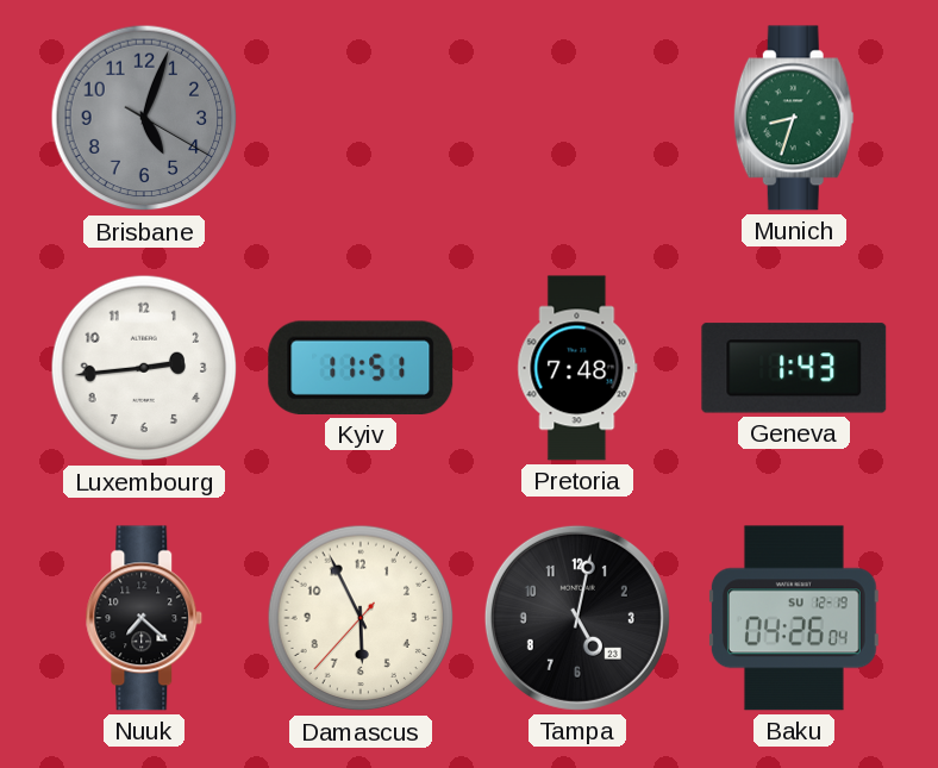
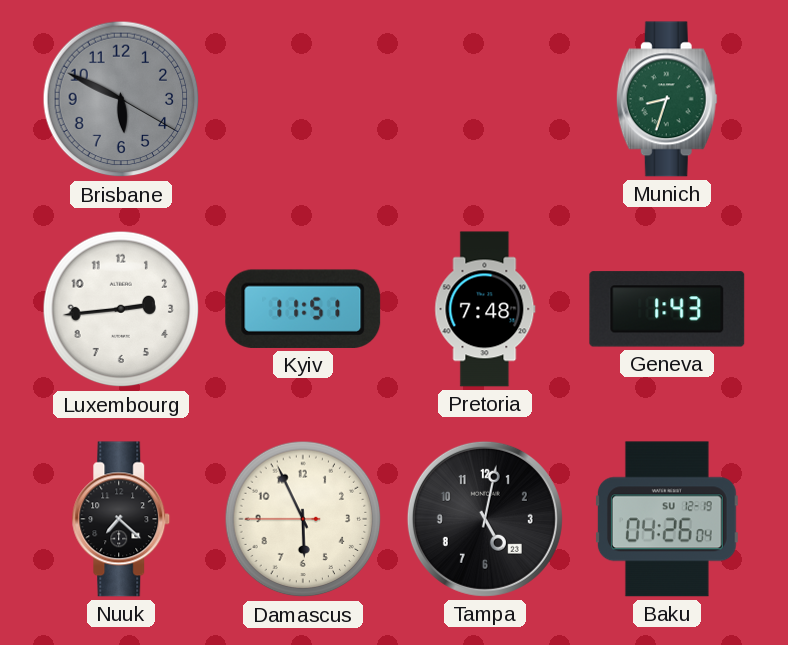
Brisbane: 5:03 -> 5:49
Damascus: 5:55:37 -> 5:55:45
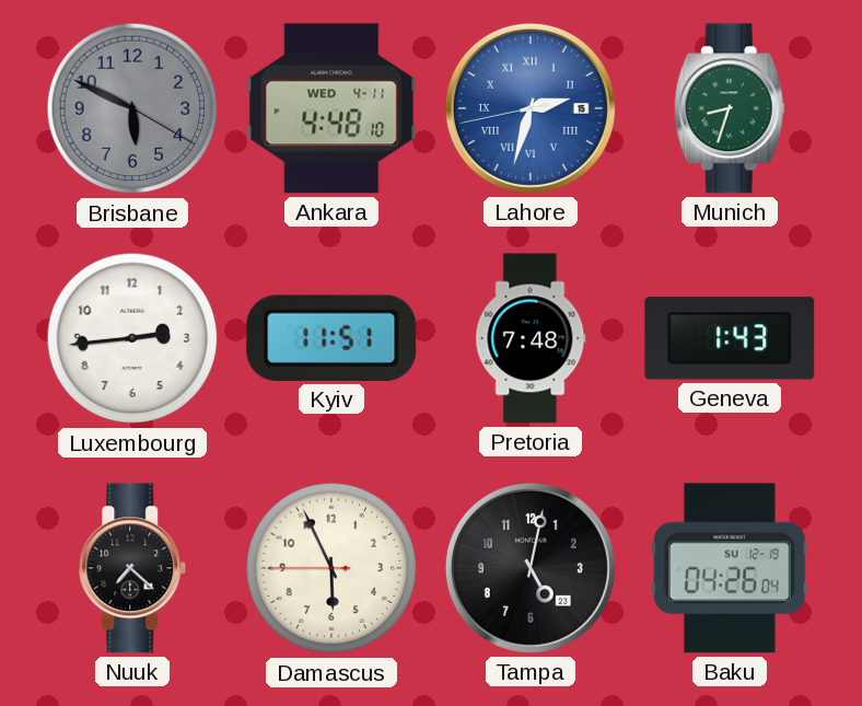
Ankara: none -> 4:48
Lahore: none -> 2:32
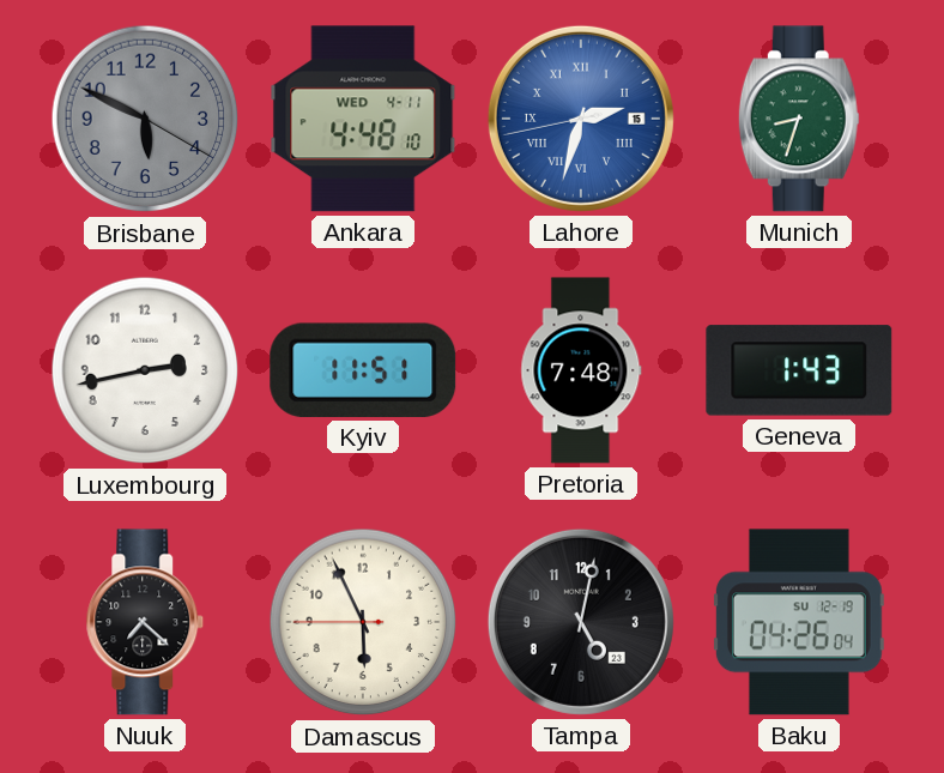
Luxembourg: 2:44 -> 2:43
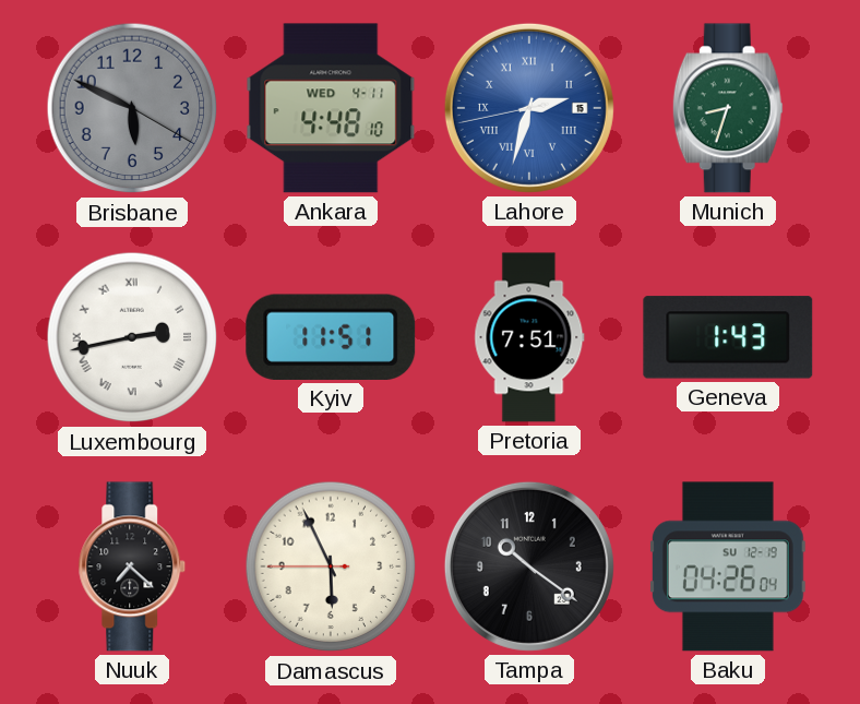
Luxembourg numerals: Arabic -> Roman
Pretoria: 7:48 -> 7:51
Tampa: 5:02 -> 10:21
